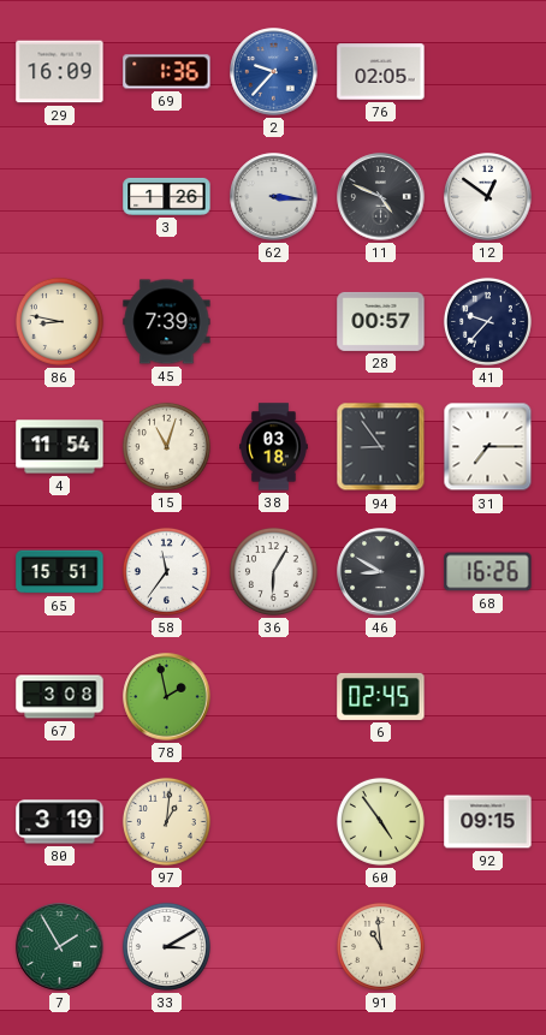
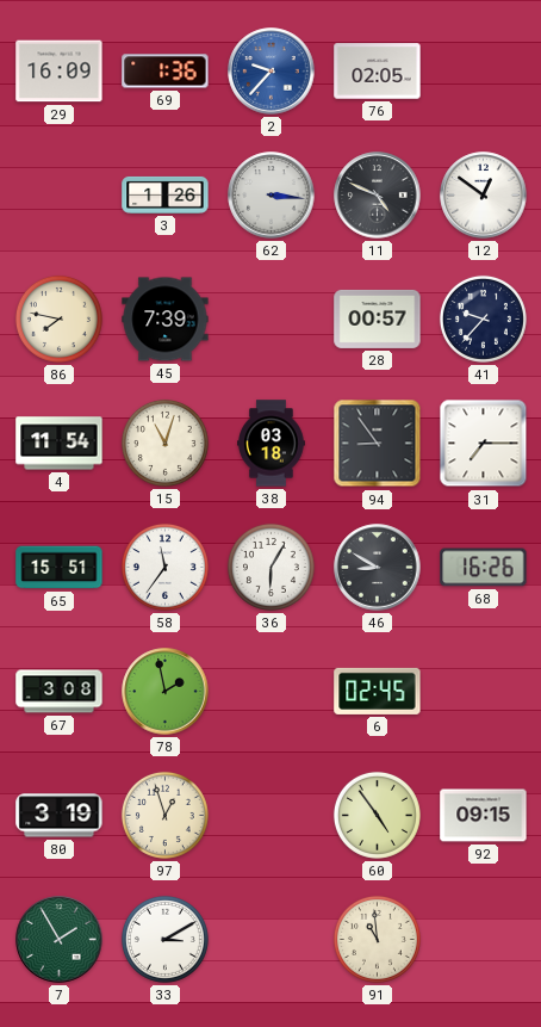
86: 8:47 -> 7:47
97: 1:01 -> 12:57
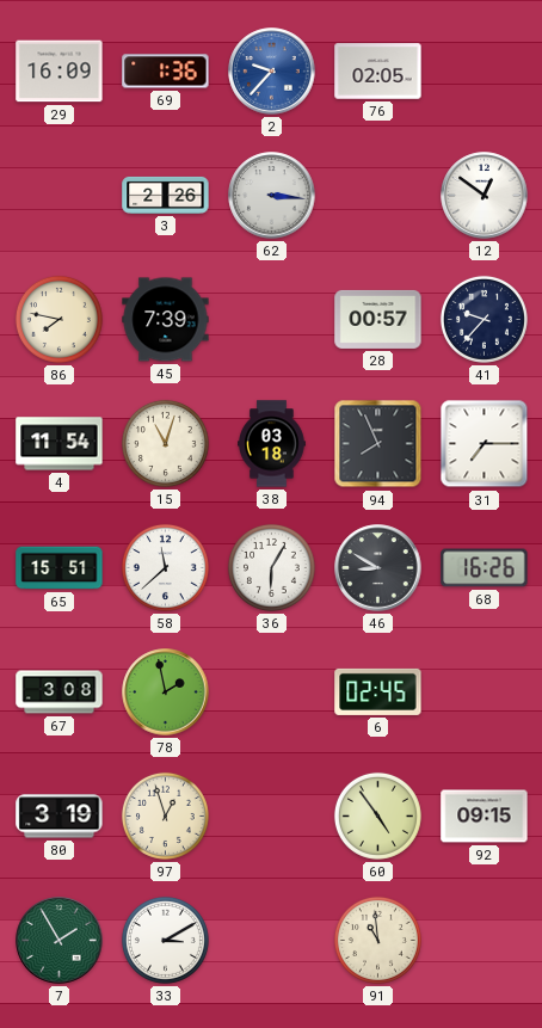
3: 1:26 -> 2:26
11: 4:49 -> none
94: 8:54 -> 7:56
58: 11:36 -> 11:38
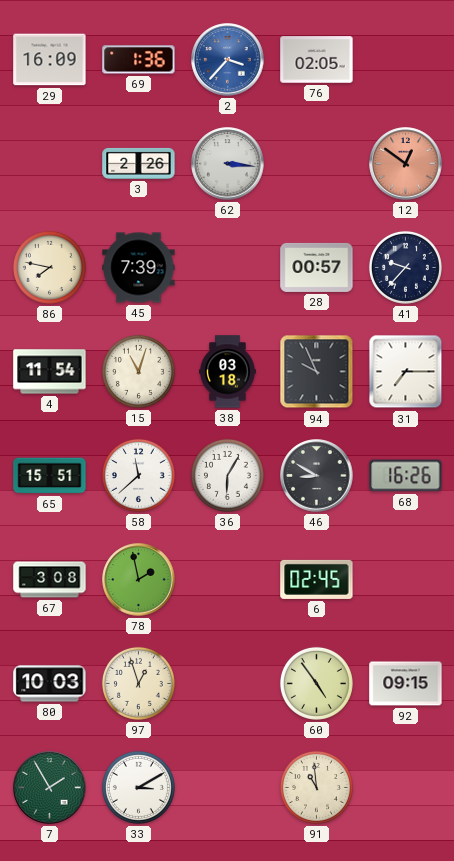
2: 9:37 -> 3:37
12 dial: white -> salmon
94: 7:56 -> 9:56
80: 3:19 -> 10:03
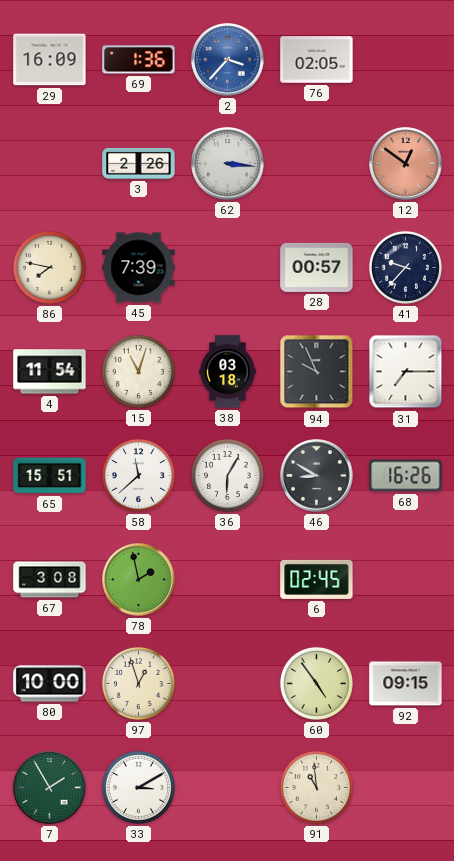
80: 10:03 -> 10:00
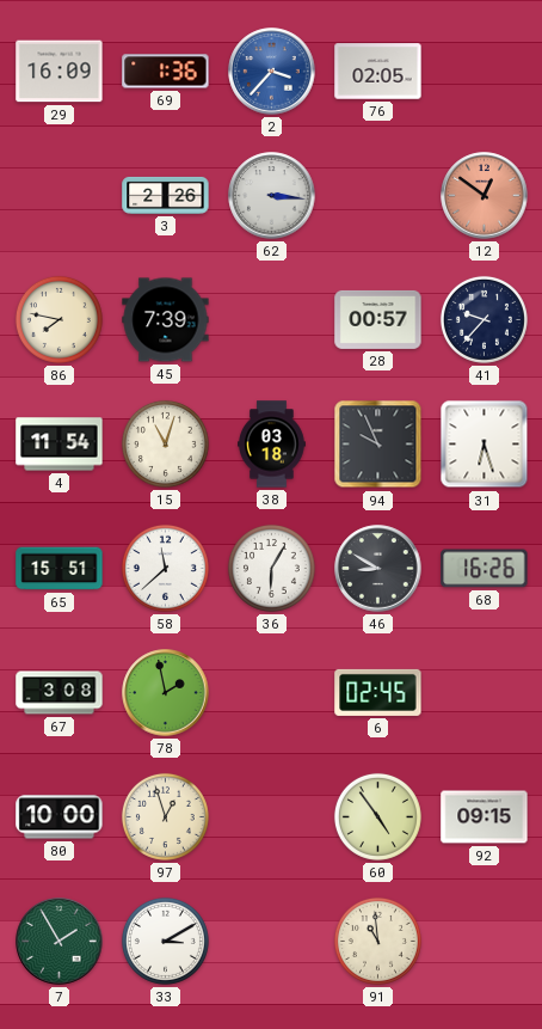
31: 7:15 -> 6:27
